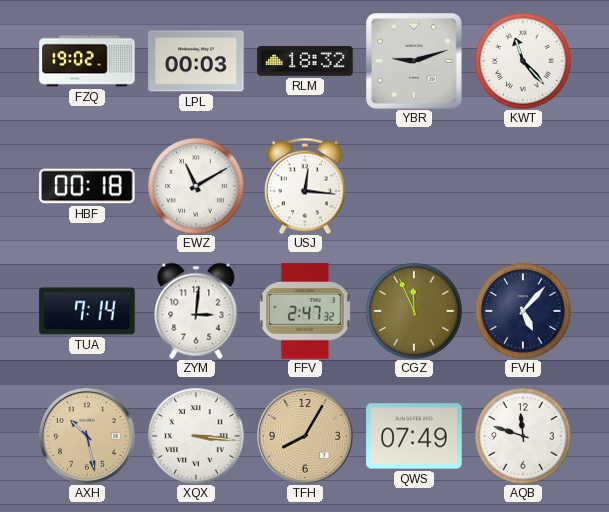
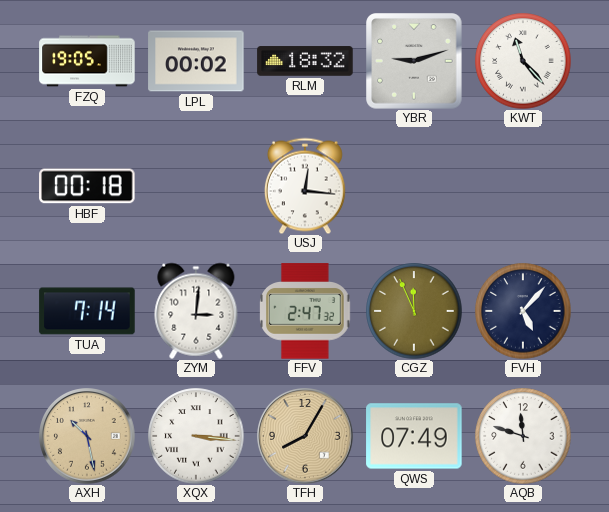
FZQ: 19:02 -> 19:05
LPL: 00:03 -> 00:02
EWZ: 11:10 -> none
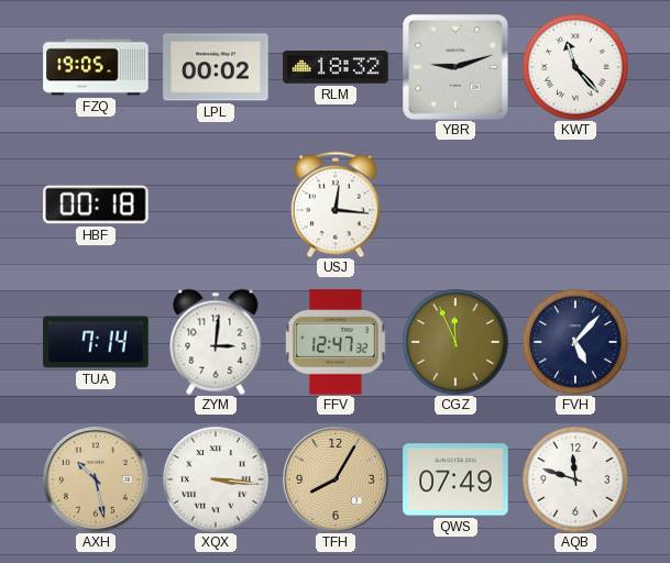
FFV: 2:47 -> 12:47
